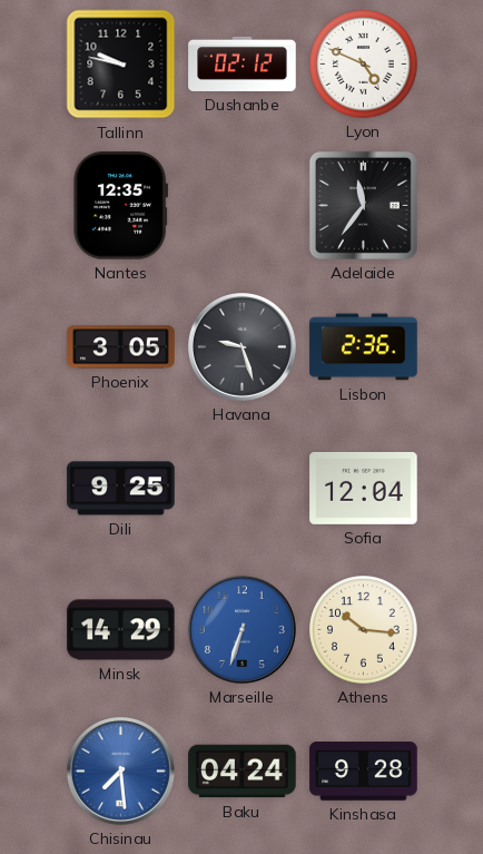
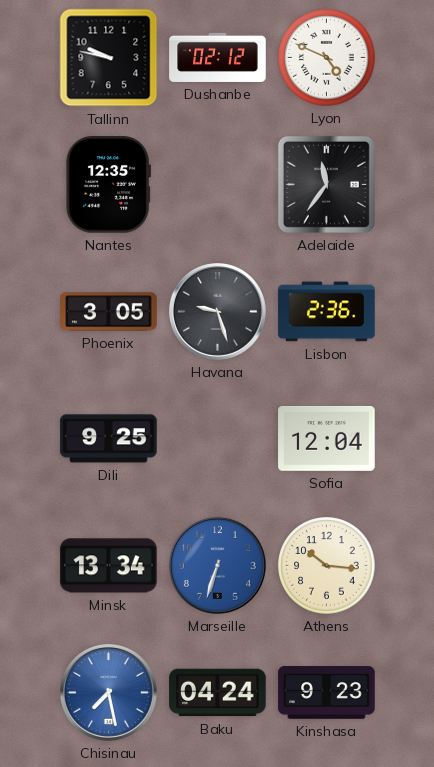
Minsk: 14:29 -> 13:34
Chisinau: 7:29 -> 7:28
Kinshasa: 9:28 -> 9:23
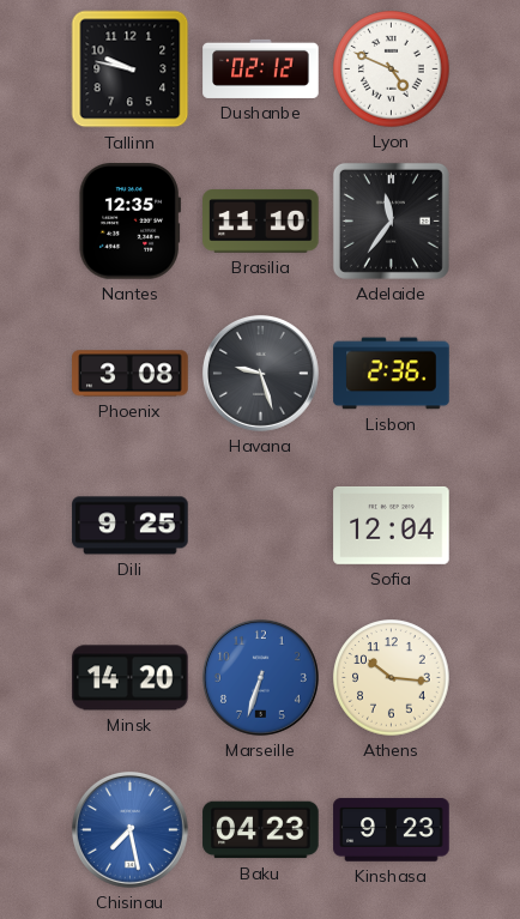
Brasilia: none -> 11:10
Phoenix: 3:05 -> 3:08
Minsk: 13:34 -> 14:20
Baku: 04:24 -> 04:23
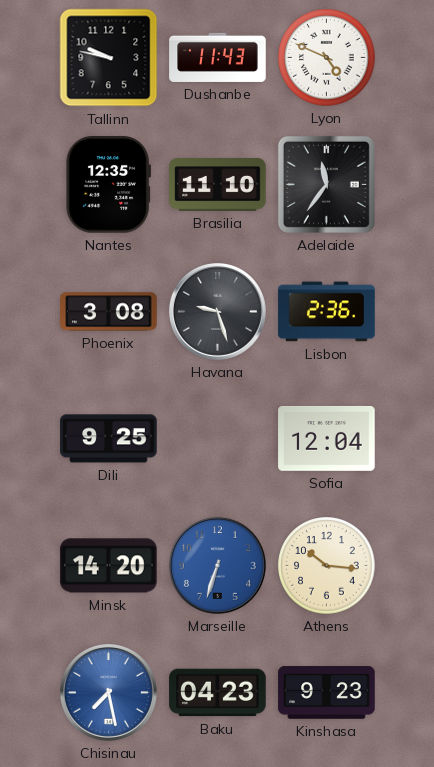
Dushanbe: 02:12 -> 11:43
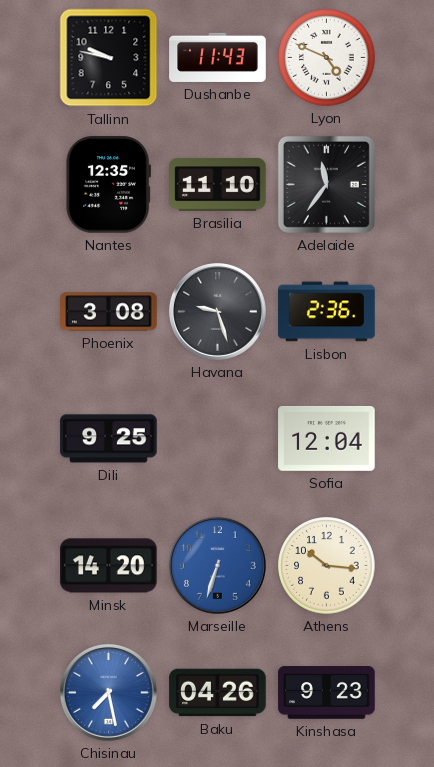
Baku: 04:23 -> 04:26
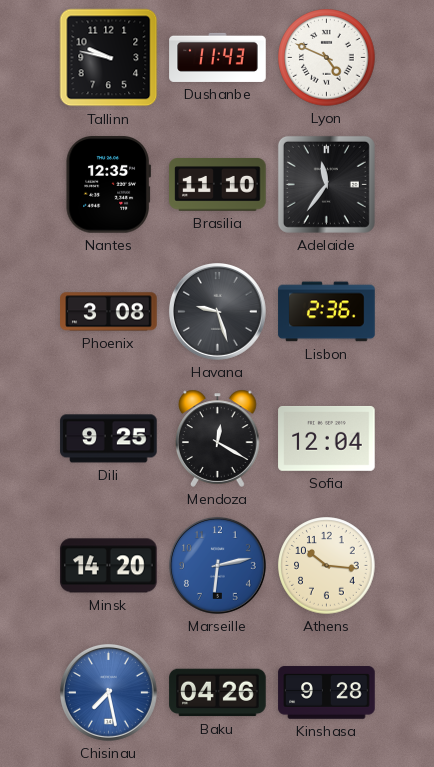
Mendoza: none -> 12:20
Marseille: 6:33 -> 6:13
Kinshasa: 9:23 -> 9:28
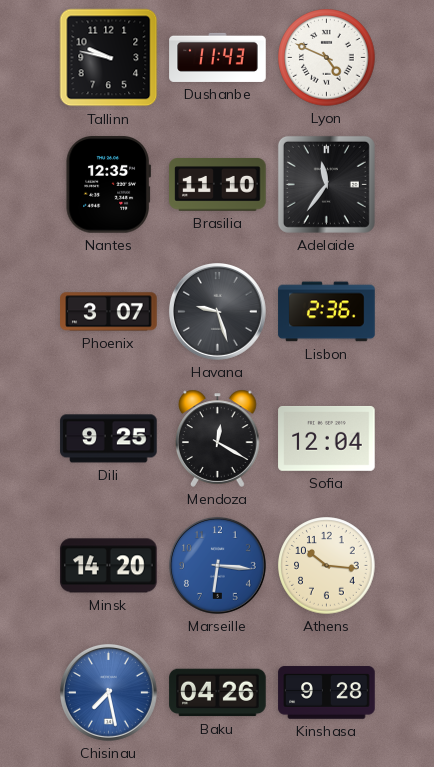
Phoenix: 3:08 -> 3:07
Marseille: 6:13 -> 6:16
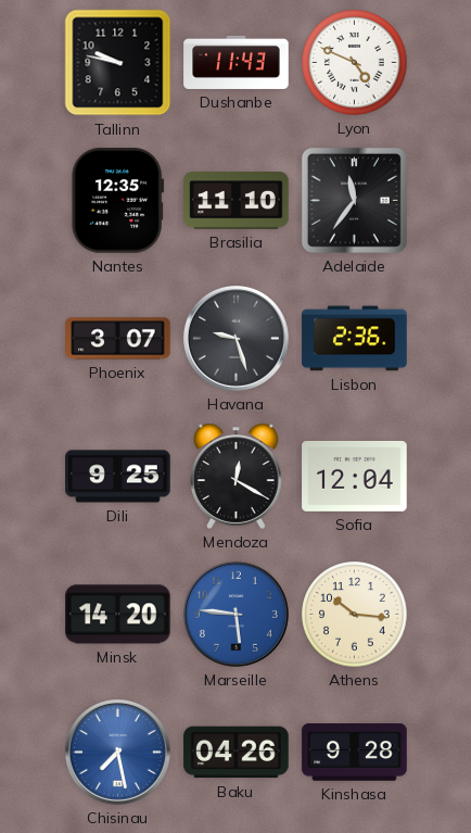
Marseille: 6:16 -> 5:46
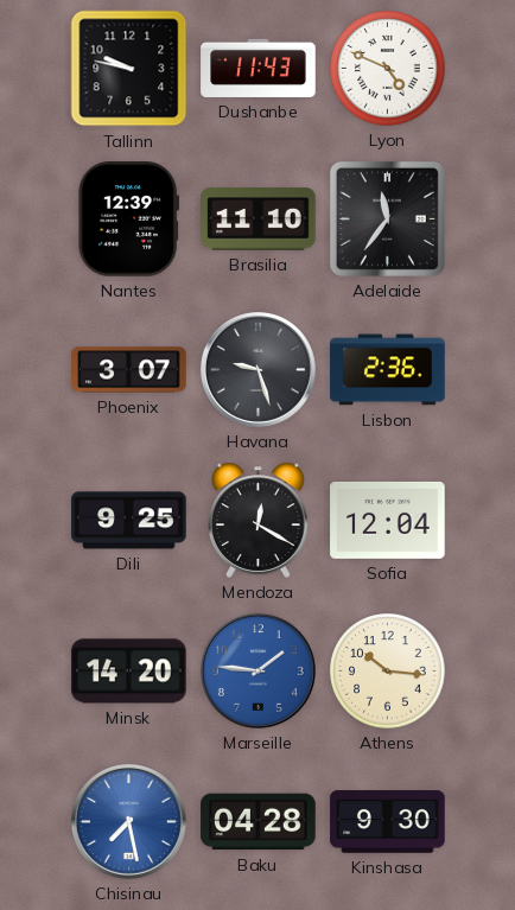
Nantes: 12:35 -> 12:39
Marseille: 5:46 -> 1:46
Baku: 04:26 -> 04:28
Kinshasa: 9:28 -> 9:30
